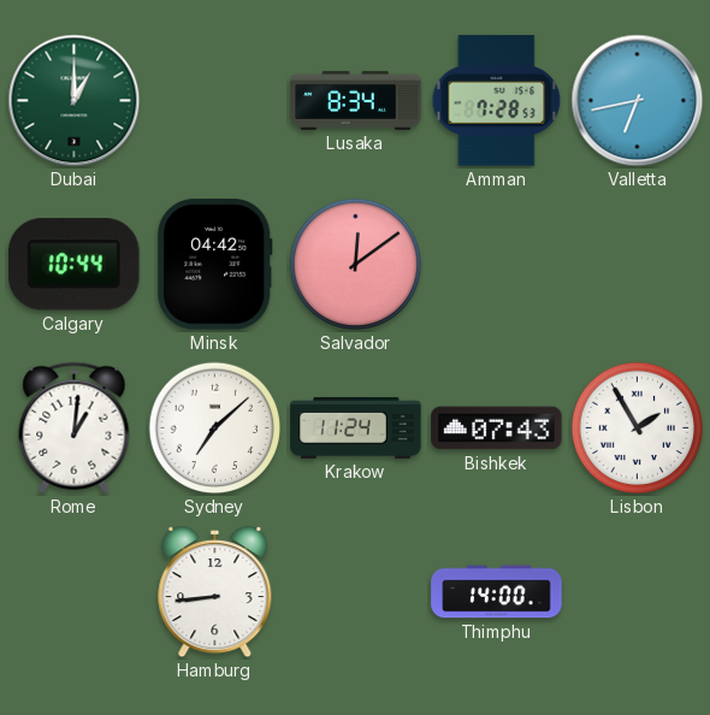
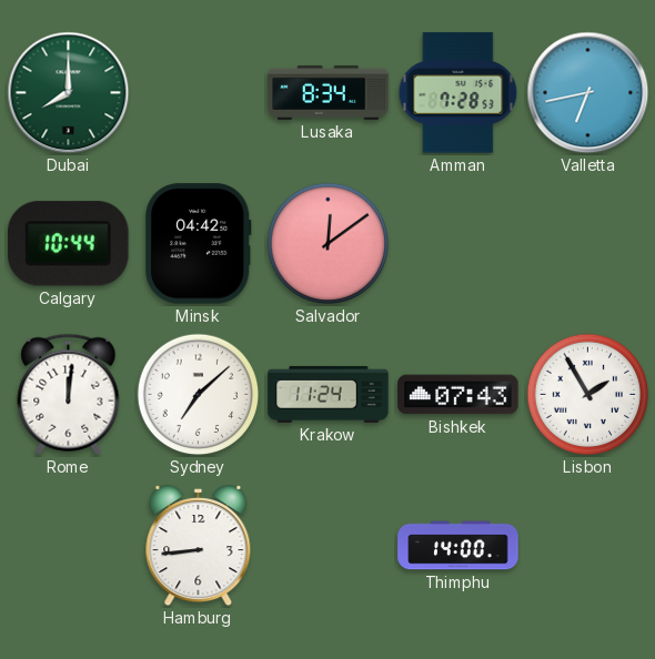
Dubai: 1:00 -> 8:00
Rome: 1:01 -> 12:01
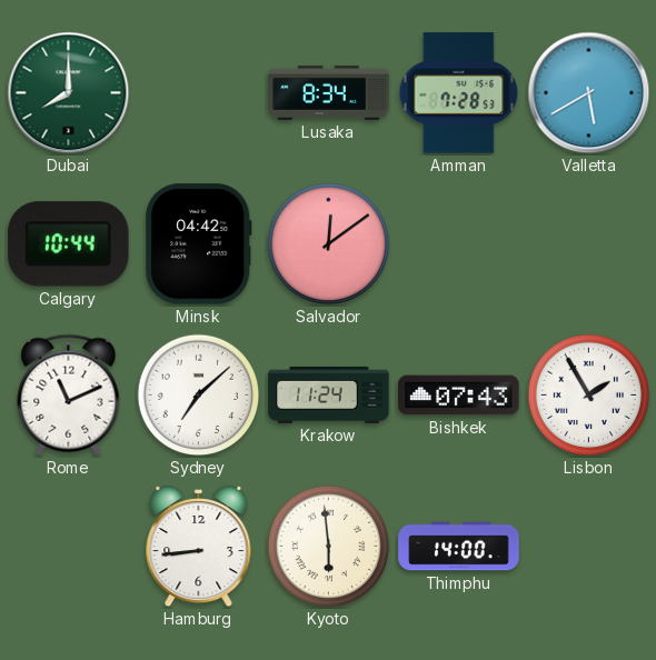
Valletta: 6:43 -> 5:40
Rome: 12:01 -> 11:11
Kyoto: none -> 5:59
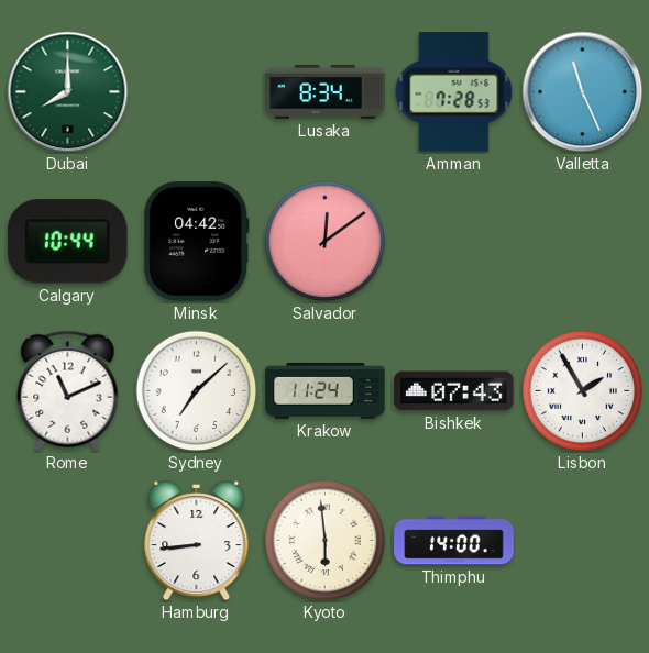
Valletta: 5:40 -> 11:26
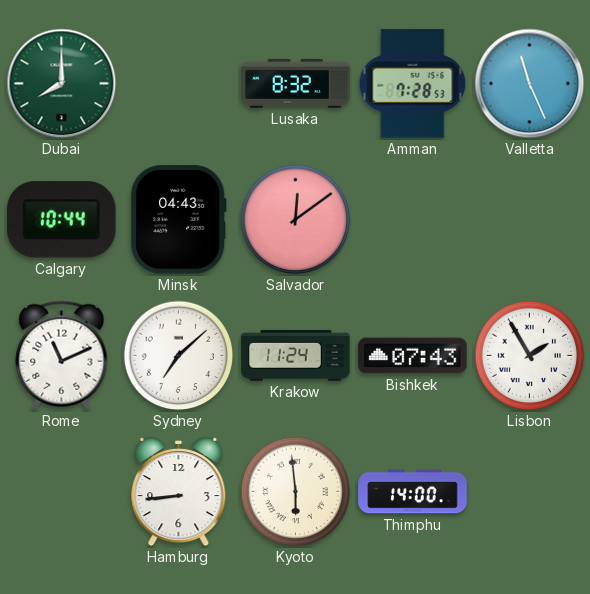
Lusaka: 8:34 -> 8:32
Minsk: 04:42 -> 04:43
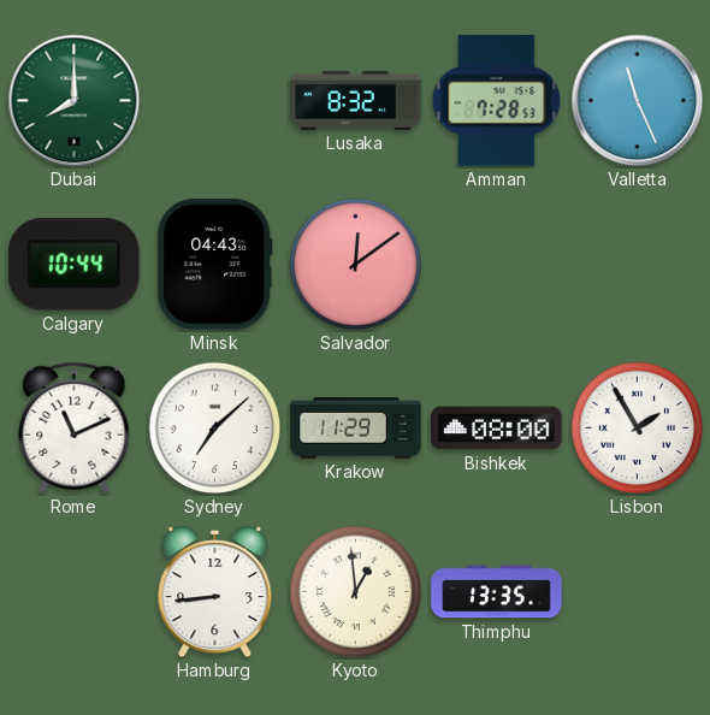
Krakow: 11:24 -> 11:29
Bishkek: 07:43 -> 08:00
Kyoto: 5:59 -> 12:59
Thimphu: 14:00 -> 13:35
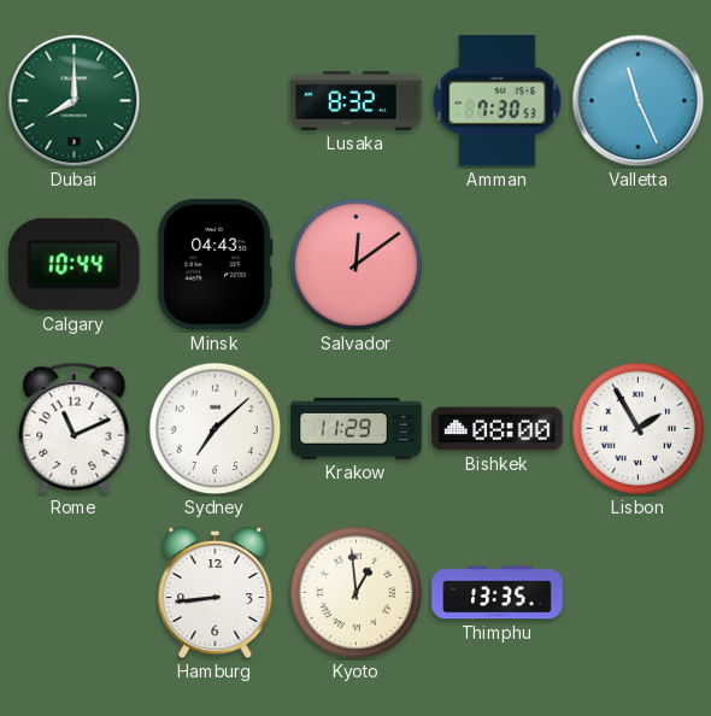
Amman: 7:28 -> 7:30
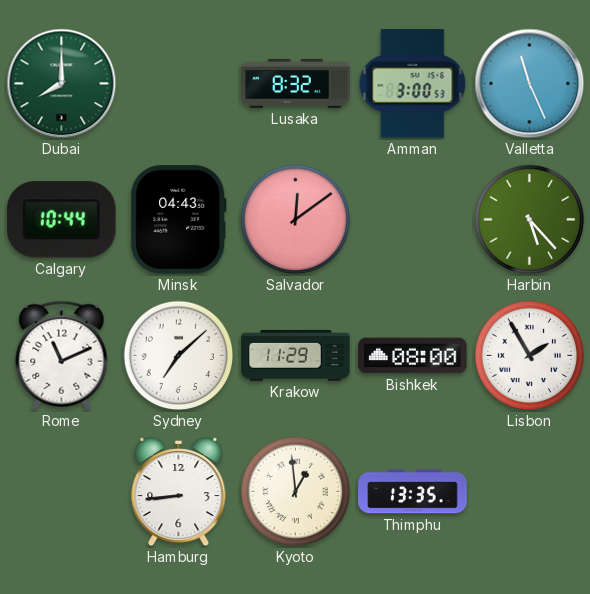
Amman: 7:30 -> 3:00
Harbin: none -> 5:23
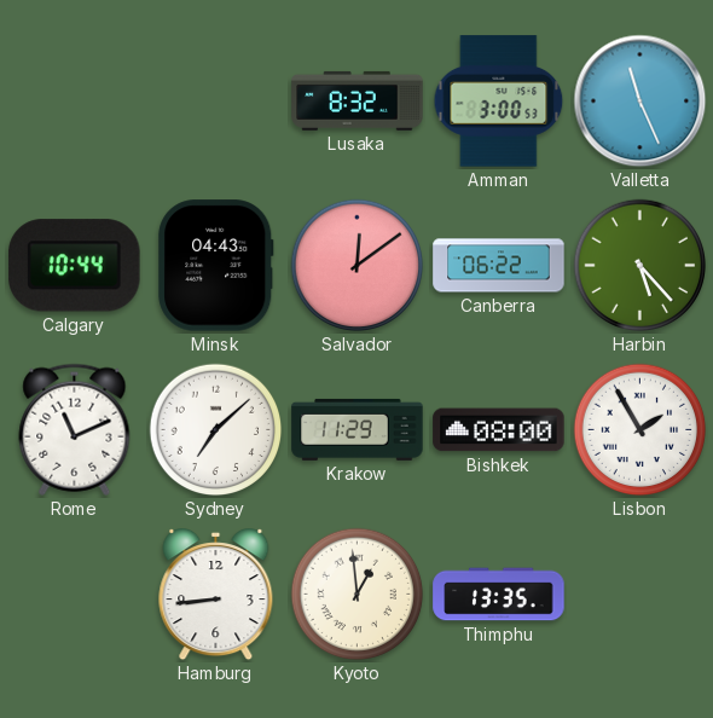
Dubai: 8:00 -> none
Canberra: none -> 06:22
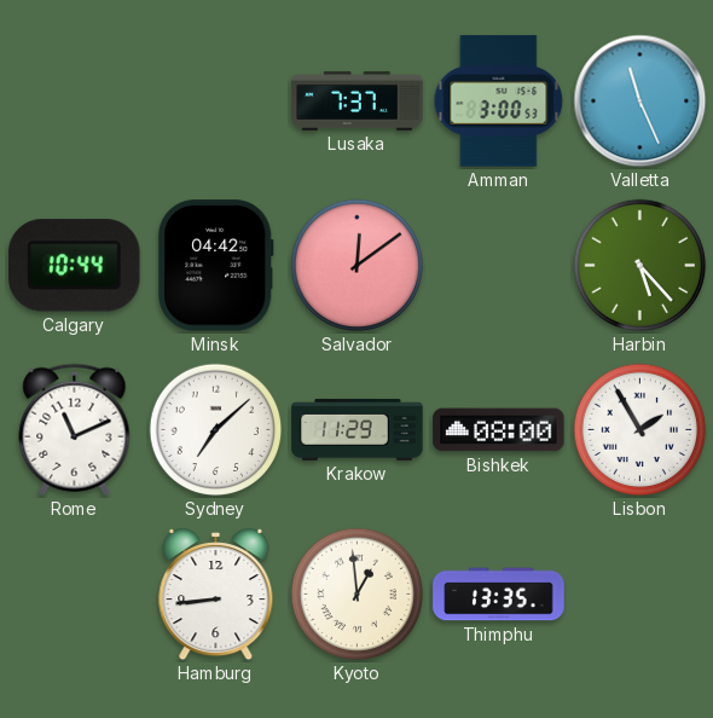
Lusaka: 8:32 -> 7:37
Minsk: 04:43 -> 04:42
Canberra: 06:22 -> none
